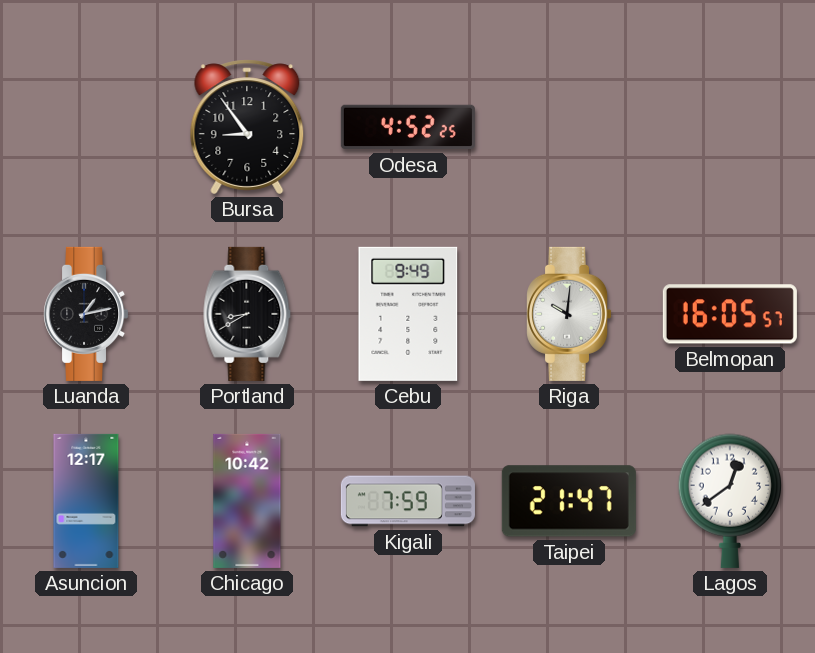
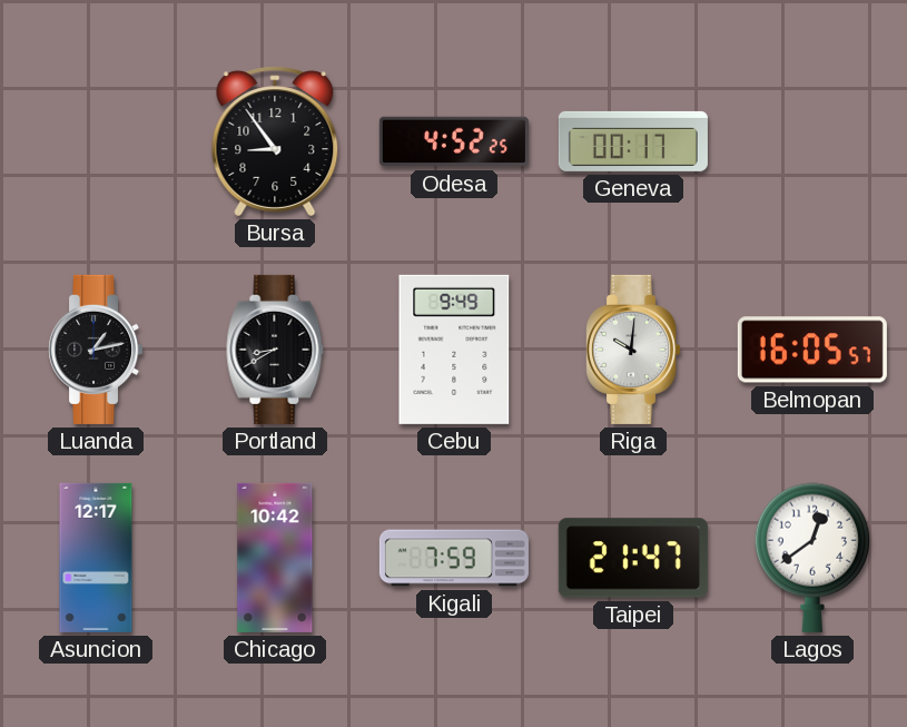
Geneva: none -> 00:17
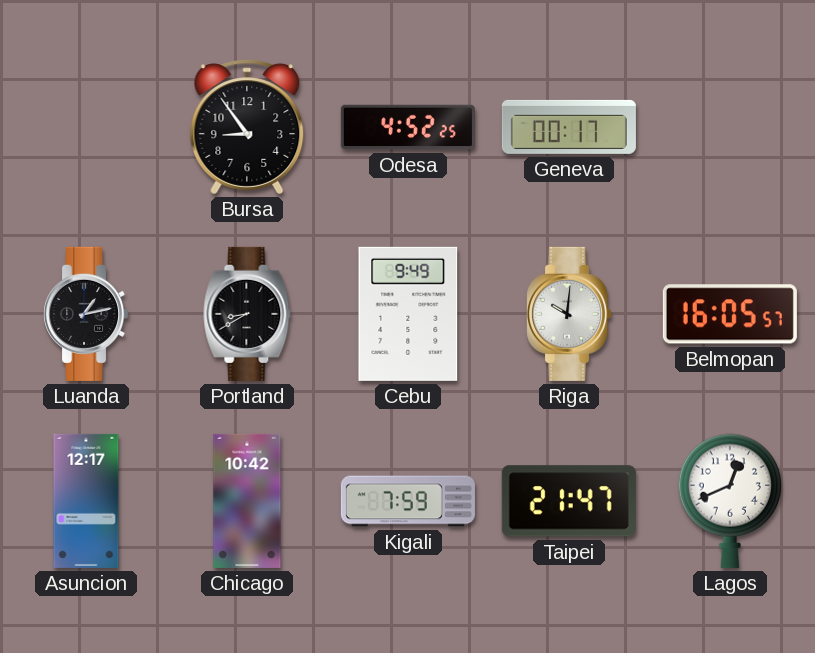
Lagos: 12:39 -> 12:41
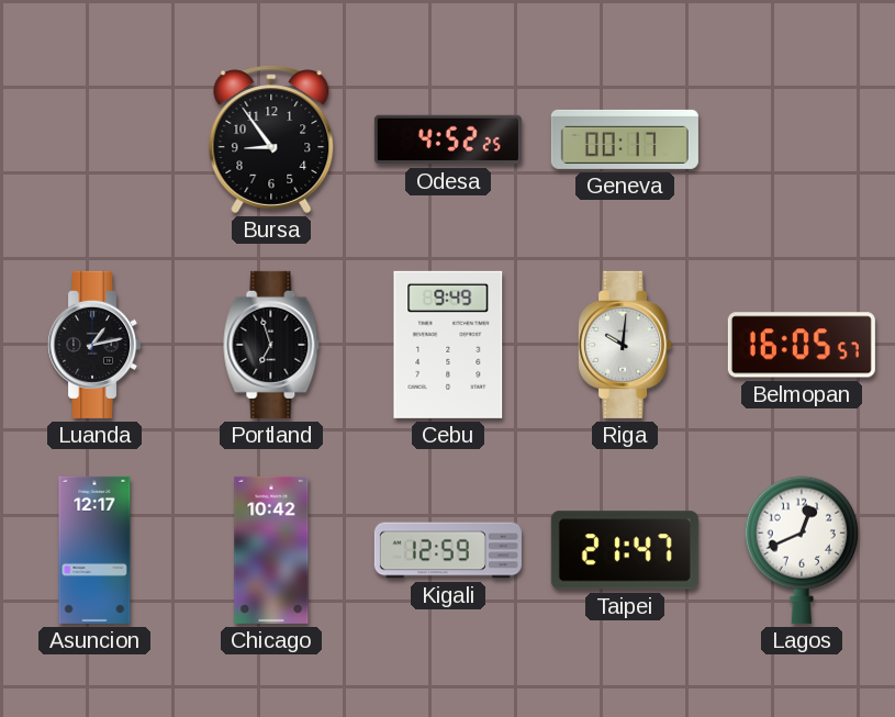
Portland: 8:40 -> 6:57
Kigali: 7:59 -> 12:59
